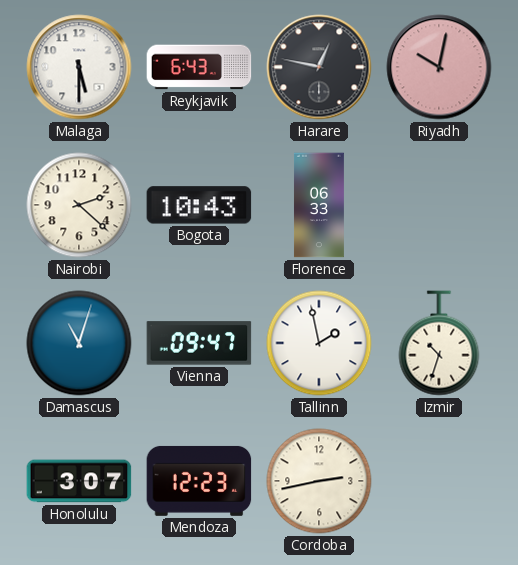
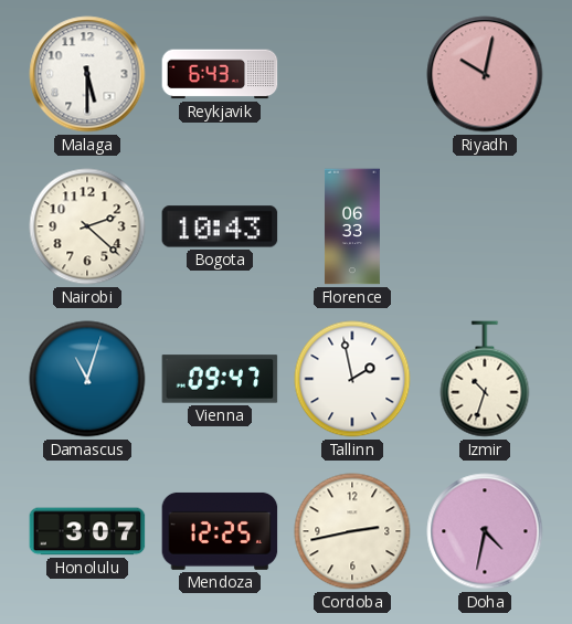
Harare: 12:47 -> none
Mendoza: 12:23 -> 12:25
Doha: none -> 4:32
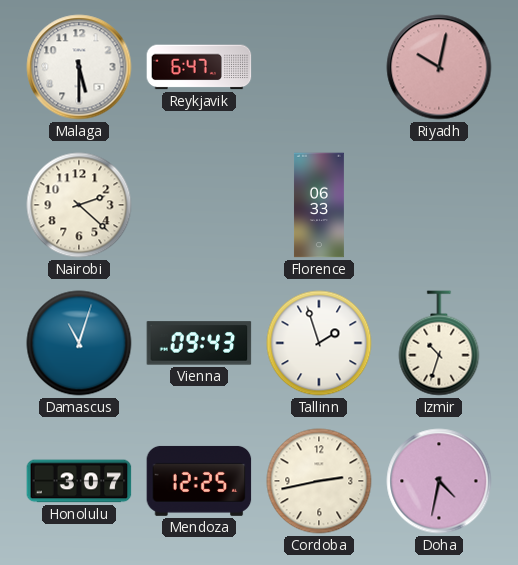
Reykjavik: 6:43 -> 6:47
Bogota: 10:43 -> none
Vienna: 09:47 -> 09:43
Tallinn: 1:58 -> 1:57
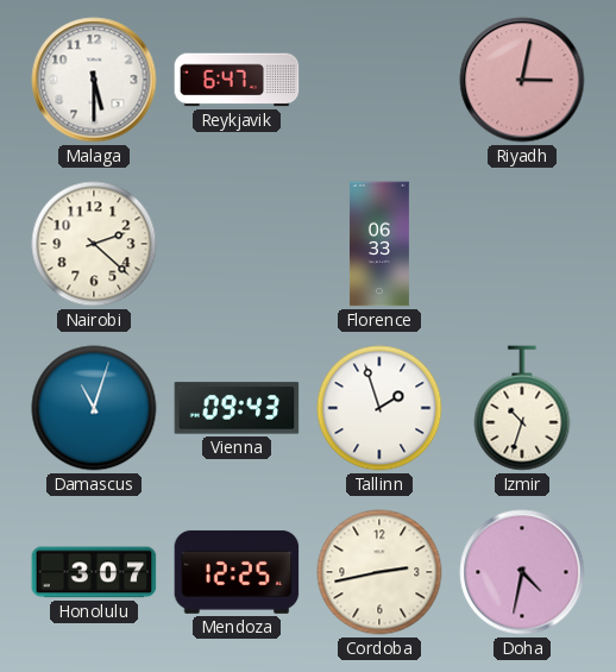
Riyadh: 10:02 -> 3:02
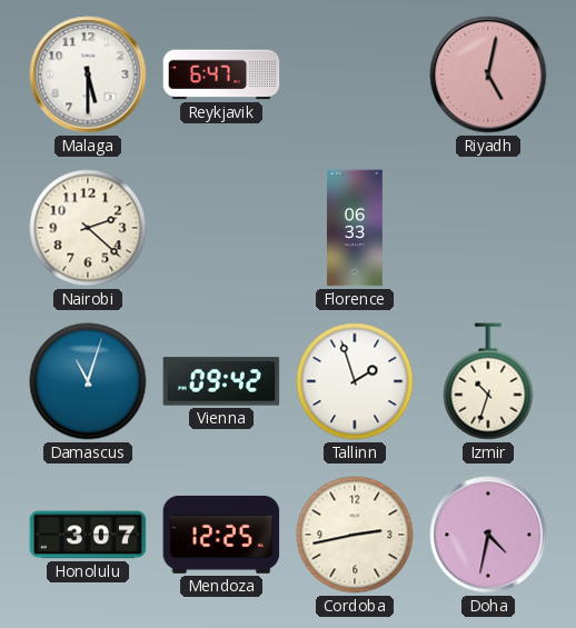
Riyadh: 3:02 -> 5:02
Vienna: 09:43 -> 09:42
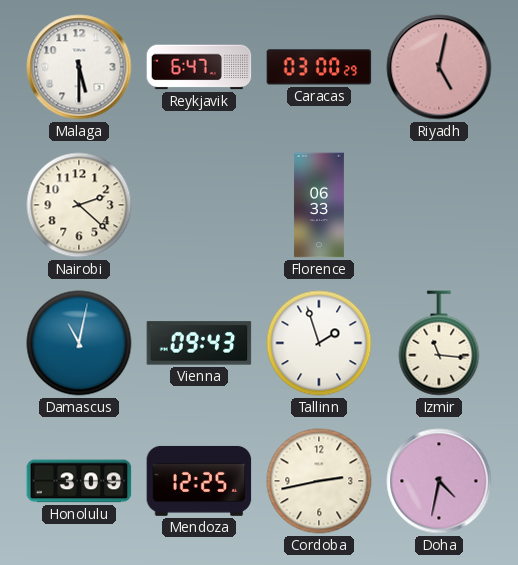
Caracas: none -> 03:00
Damascus: 11:03 -> 11:02
Vienna: 09:42 -> 09:43
Izmir: 10:33 -> 11:16
Honolulu: 3:07 -> 3:09
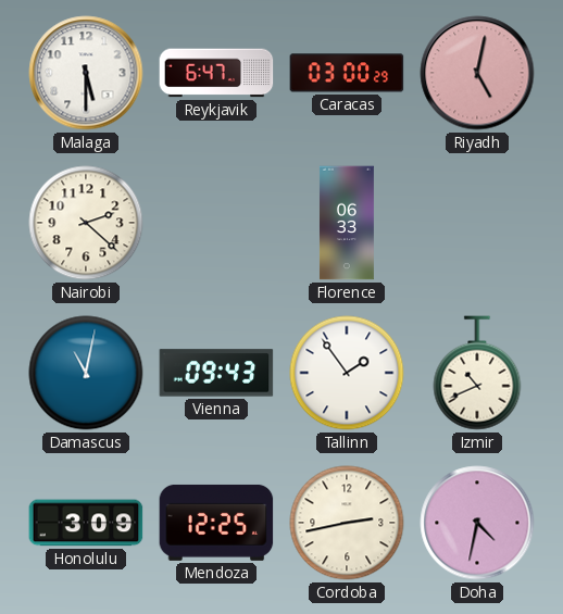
Tallinn: 1:57 -> 1:54
Izmir: 11:16 -> 10:41
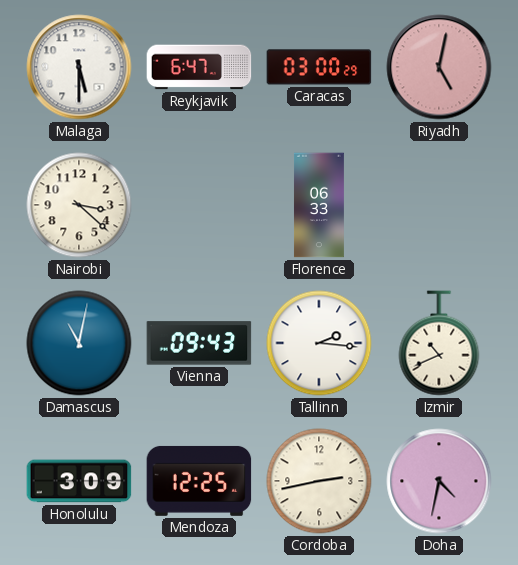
Nairobi: 2:22 -> 3:22
Tallinn: 1:54 -> 2:16
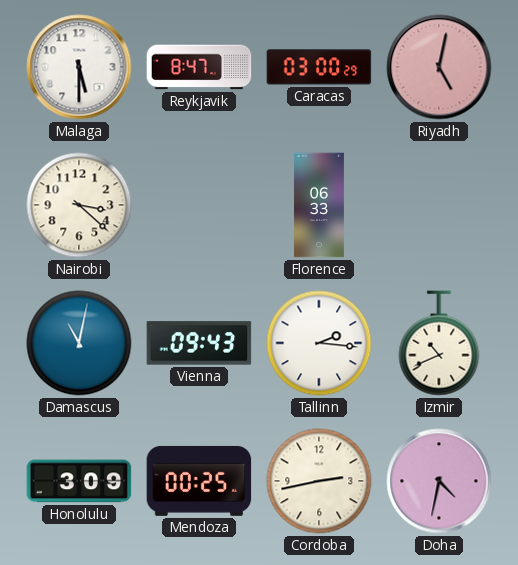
Reykjavik: 6:47 -> 8:47
Mendoza: 12:25 -> 00:25
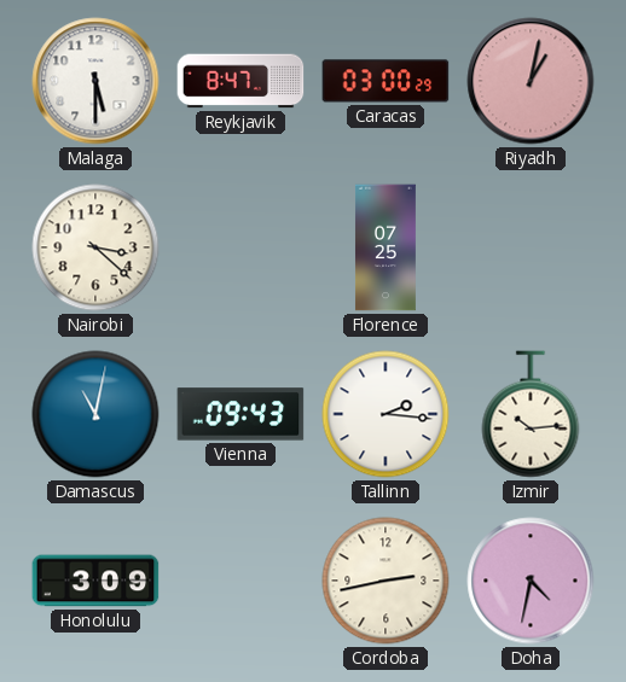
Riyadh: 5:02 -> 1:02
Florence: 06:33 -> 07:25
Izmir: 10:41 -> 10:14
Mendoza: 00:25 -> none
